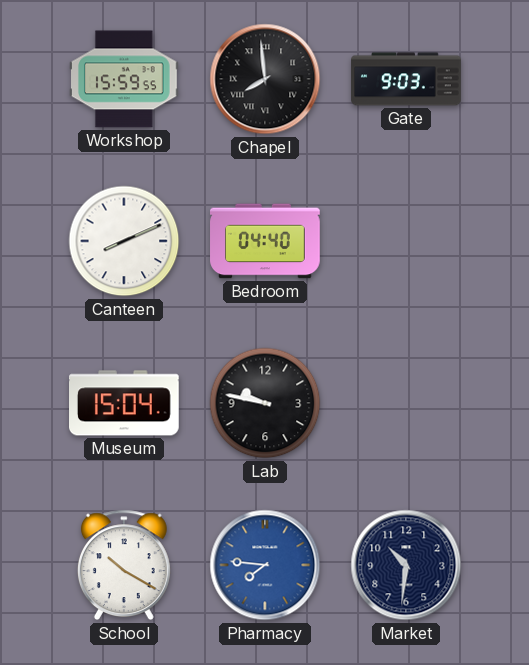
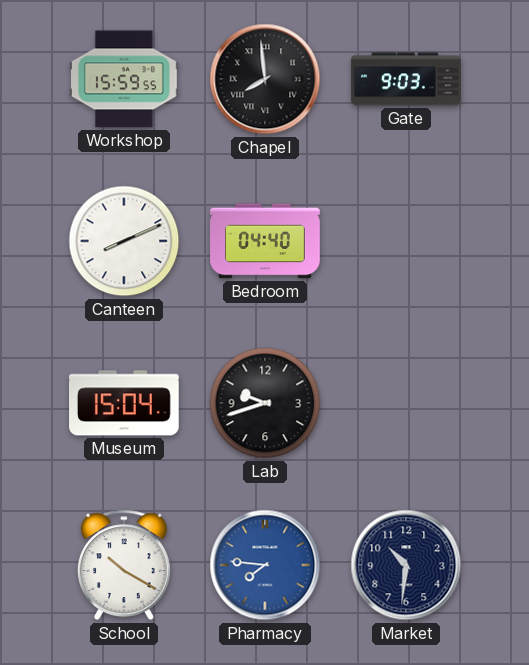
Lab: 9:47 -> 9:42
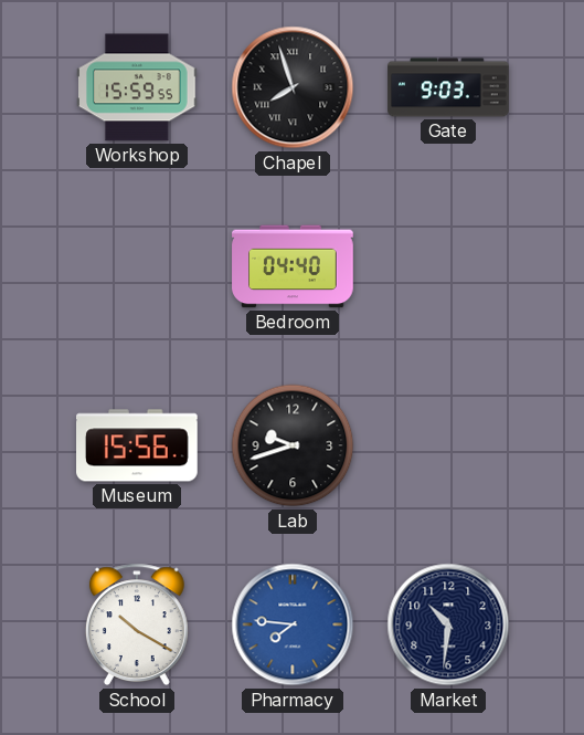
Chapel: 7:59 -> 7:57
Canteen: 8:11 -> none
Museum: 15:04 -> 15:56
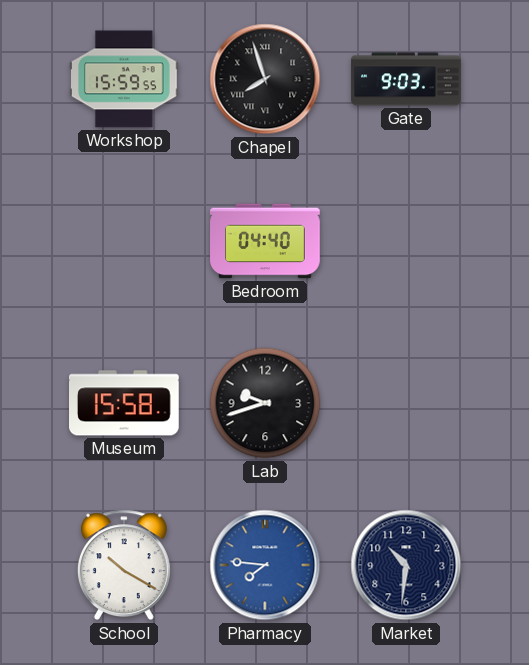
Museum: 15:56 -> 15:58
